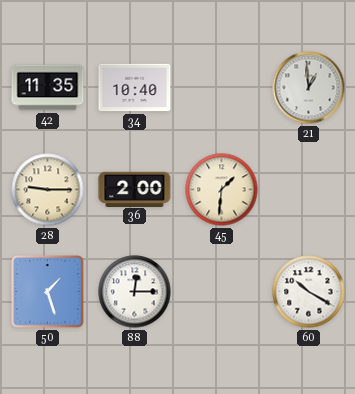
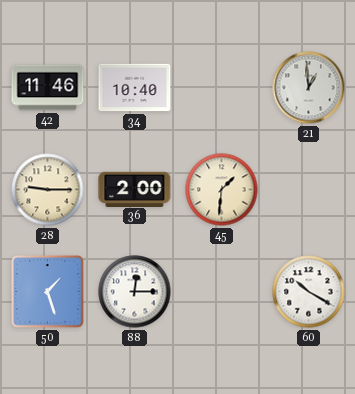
42: 11:35 -> 11:46
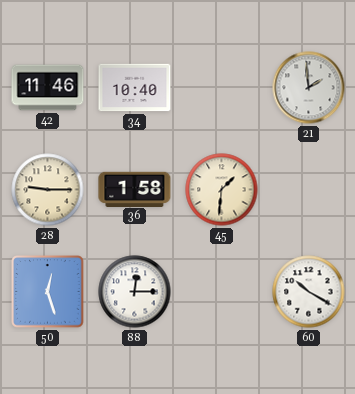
21: 12:59 -> 1:59
36: 2:00 -> 1:58
50: 1:27 -> 12:27
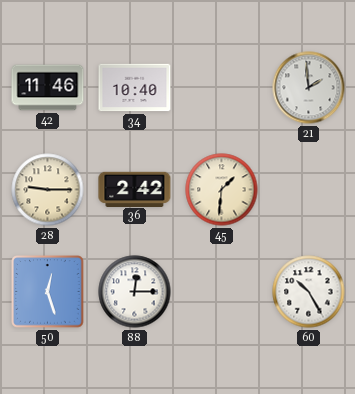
36: 1:58 -> 2:42
60: 10:20 -> 10:25
